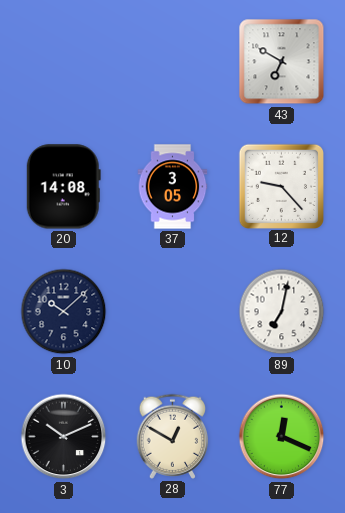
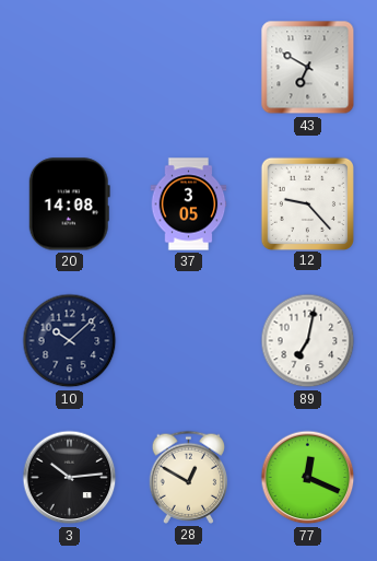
3: 10:11 -> 10:14
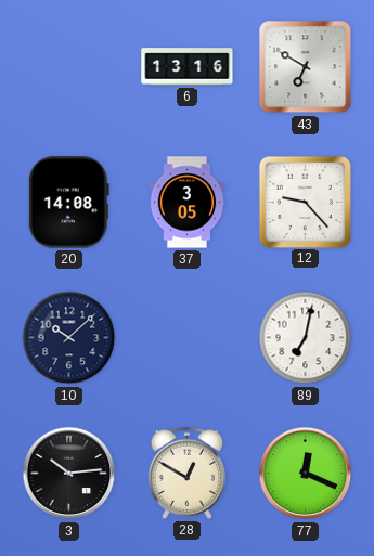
6: none -> 13:16
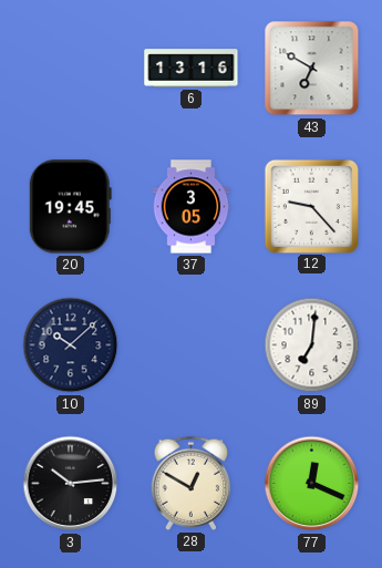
20: 14:08 -> 19:45
89: 7:02 -> 7:01
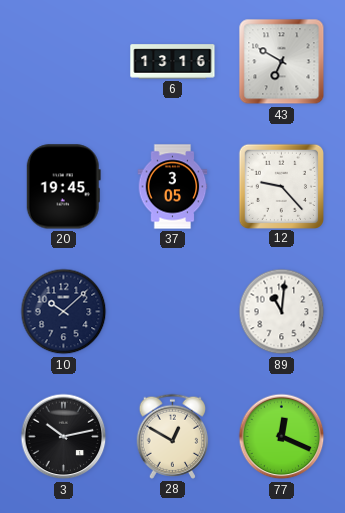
89: 7:01 -> 11:01
3: 10:14 -> 10:13
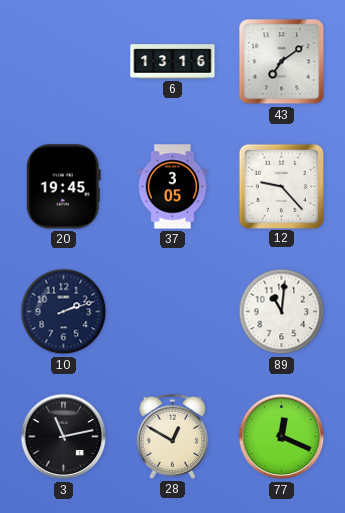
43: 6:50 -> 7:09
10: 10:08 -> 2:12
3: 10:13 -> 11:13
